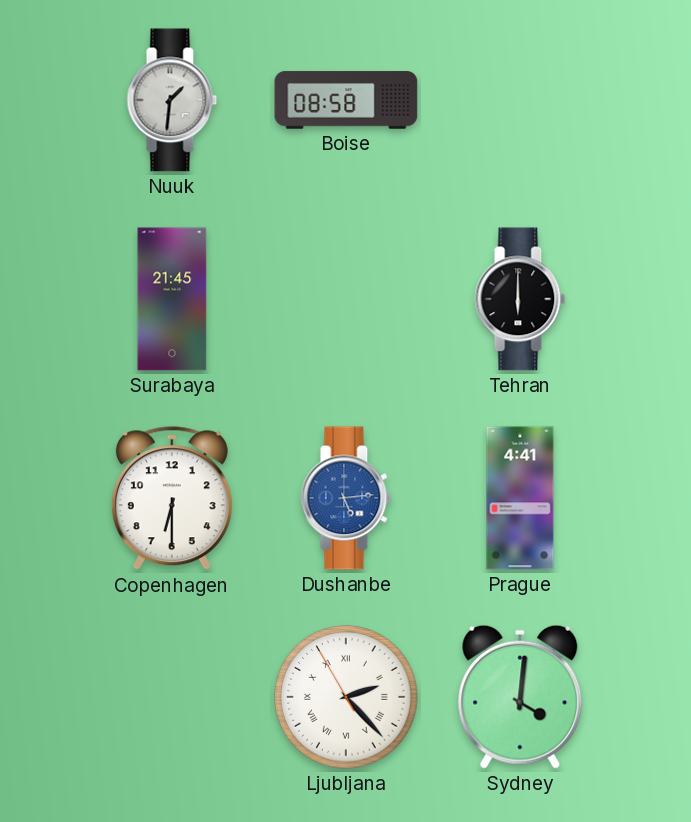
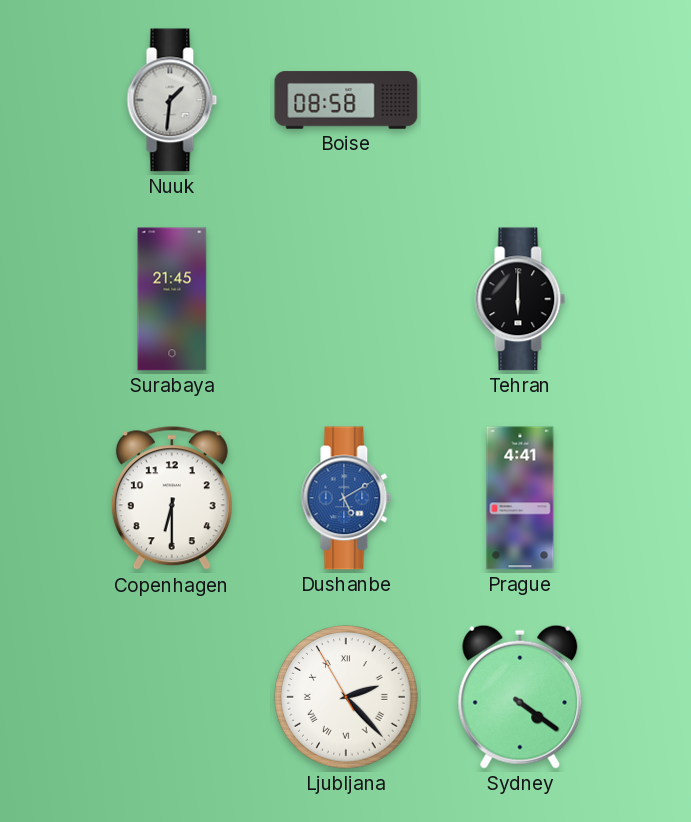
Dushanbe: 5:14 -> 5:10
Sydney: 4:01 -> 4:21
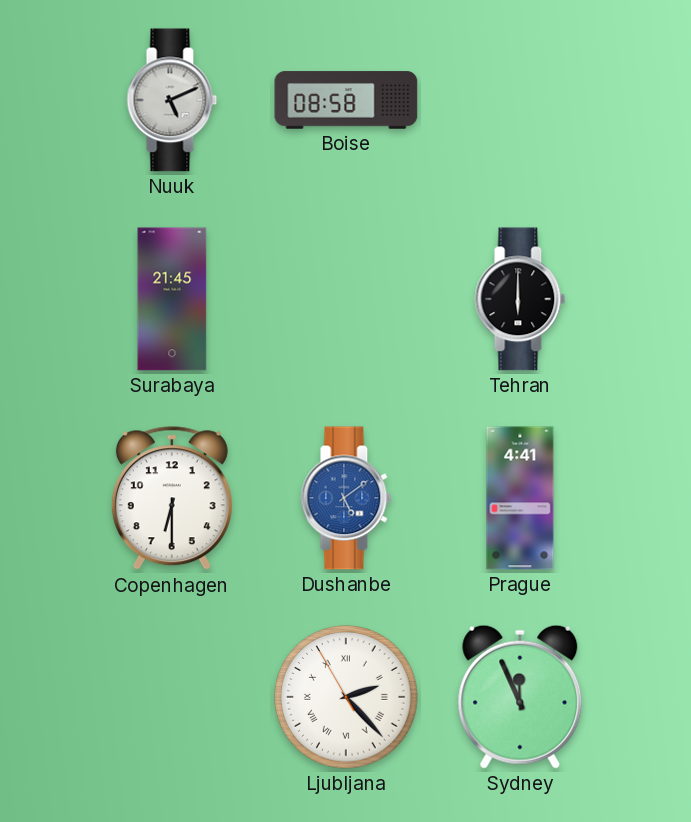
Nuuk: 1:31 -> 5:11
Dushanbe: 5:10 -> 5:09
Sydney: 4:21 -> 11:56
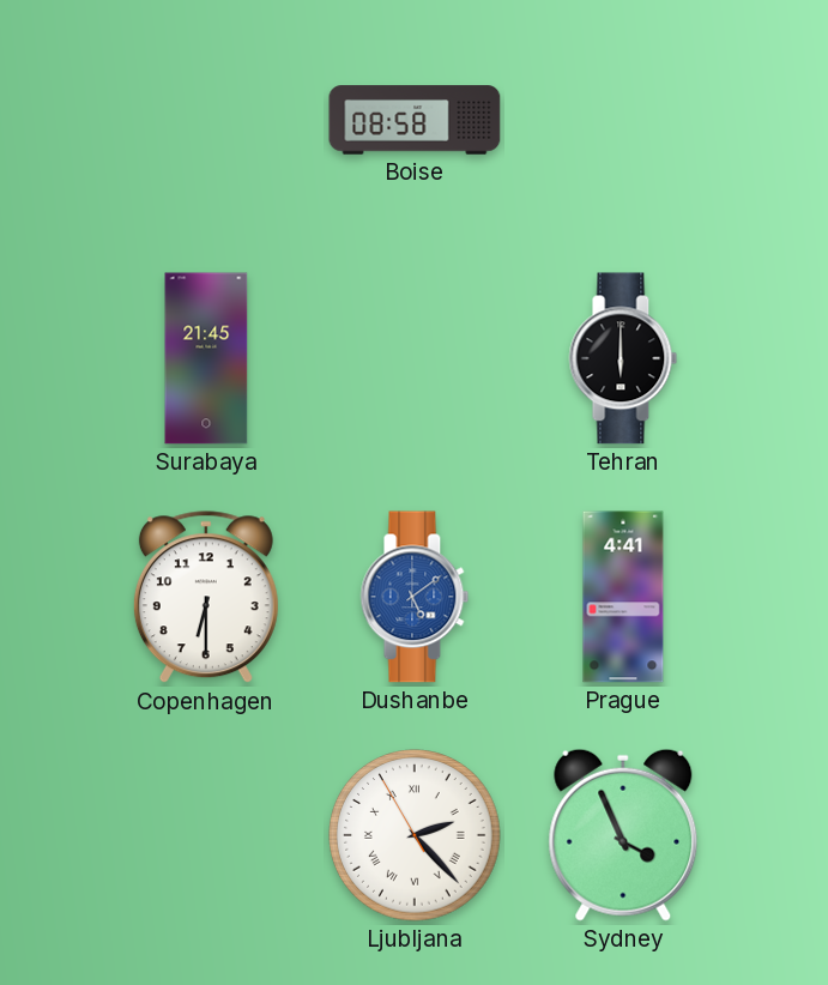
Nuuk: 5:11 -> none
Sydney: 11:56 -> 3:56
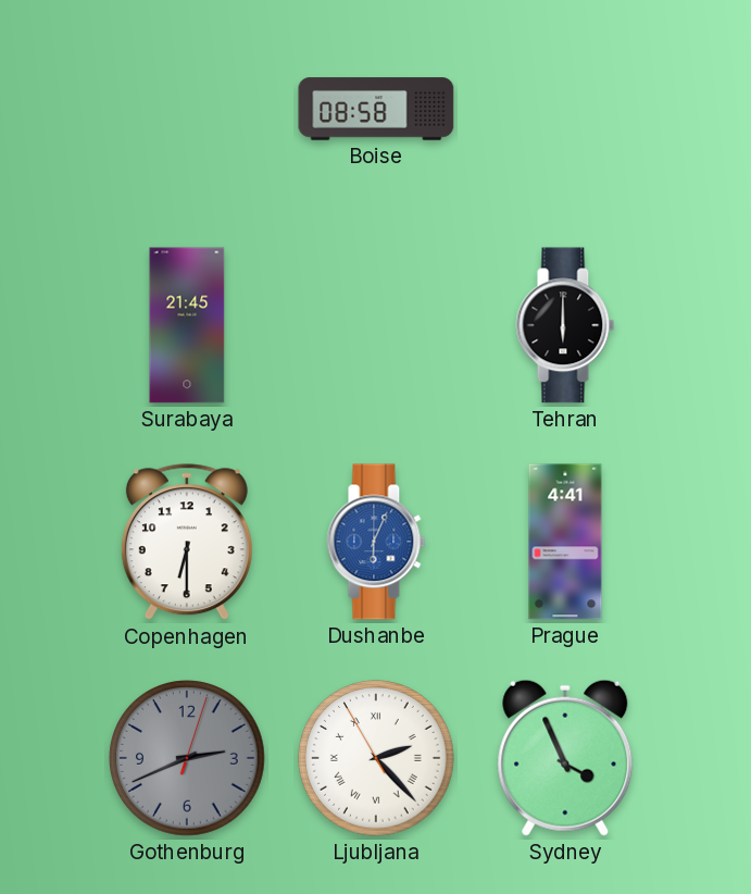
Dushanbe: 5:09 -> 6:04
Gothenburg: none -> 2:41
